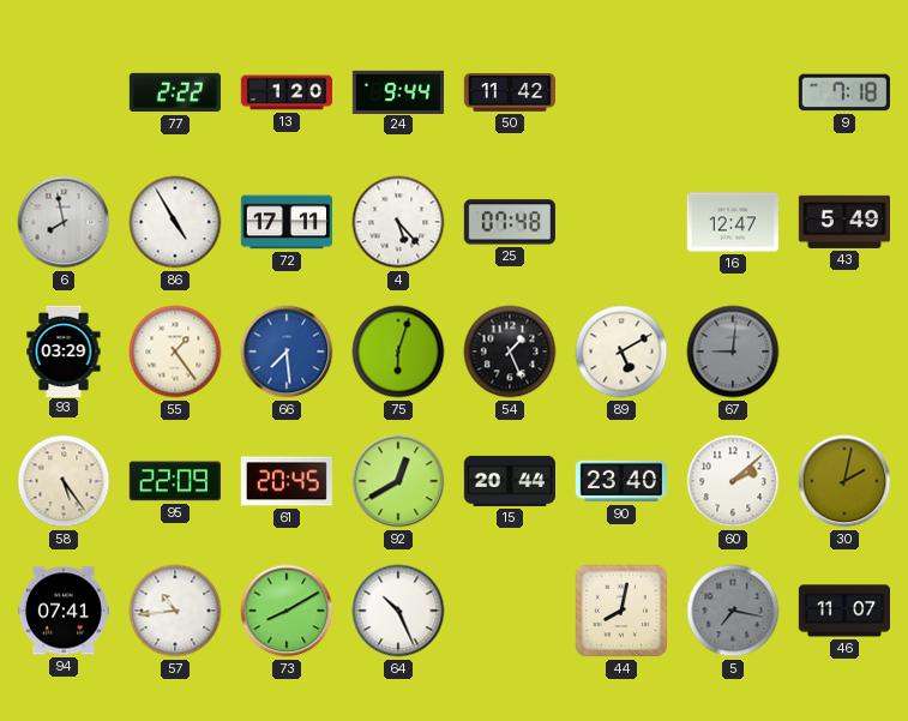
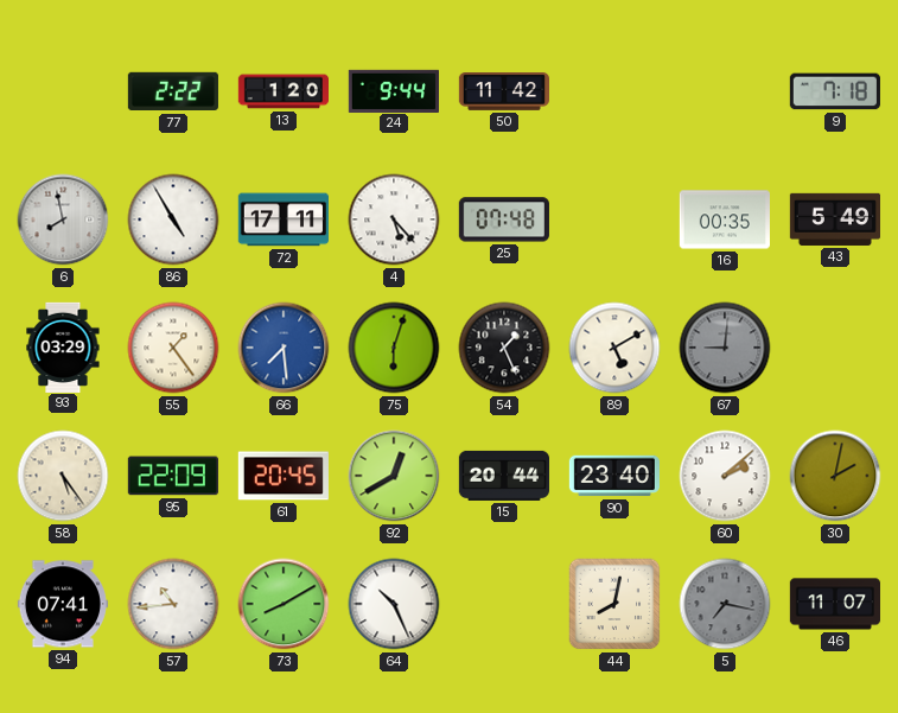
16: 12:47 -> 00:35
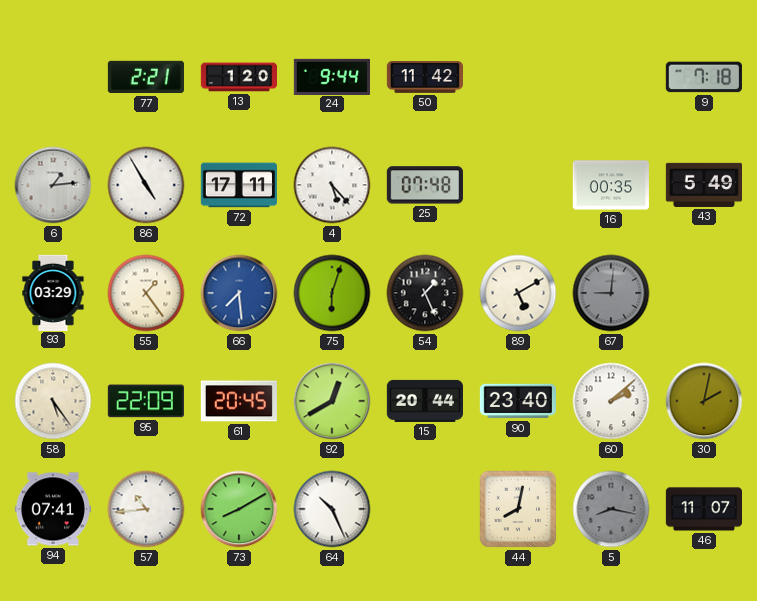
77: 2:22 -> 2:21
6: 7:58 -> 1:14
5: 7:17 -> 8:17
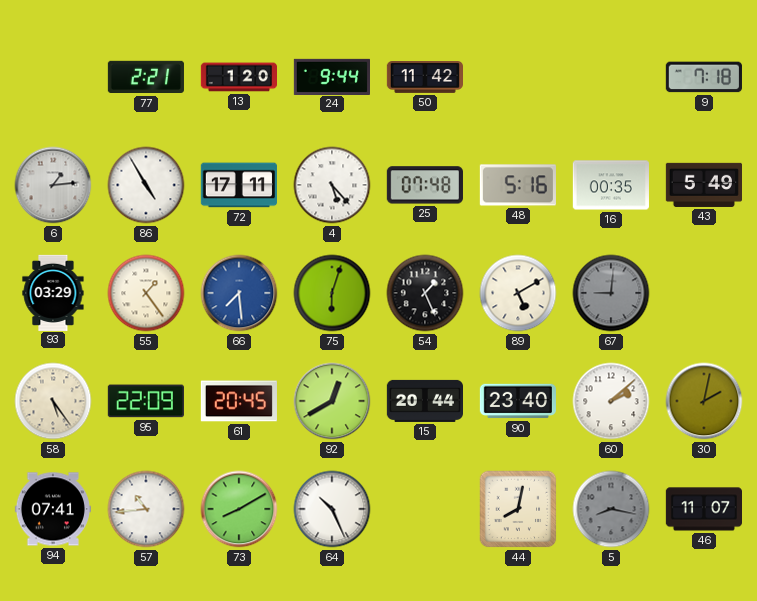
48: none -> 5:16
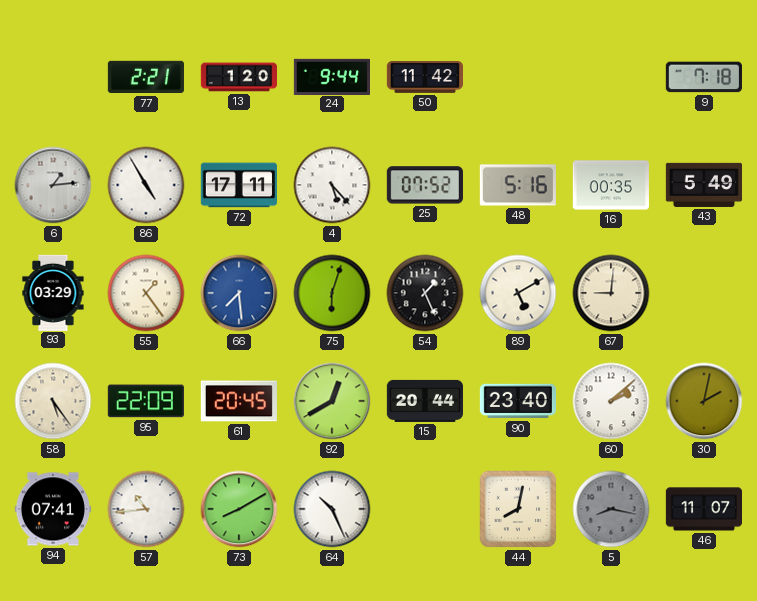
25: 07:48 -> 07:52
67 dial: grey -> cream
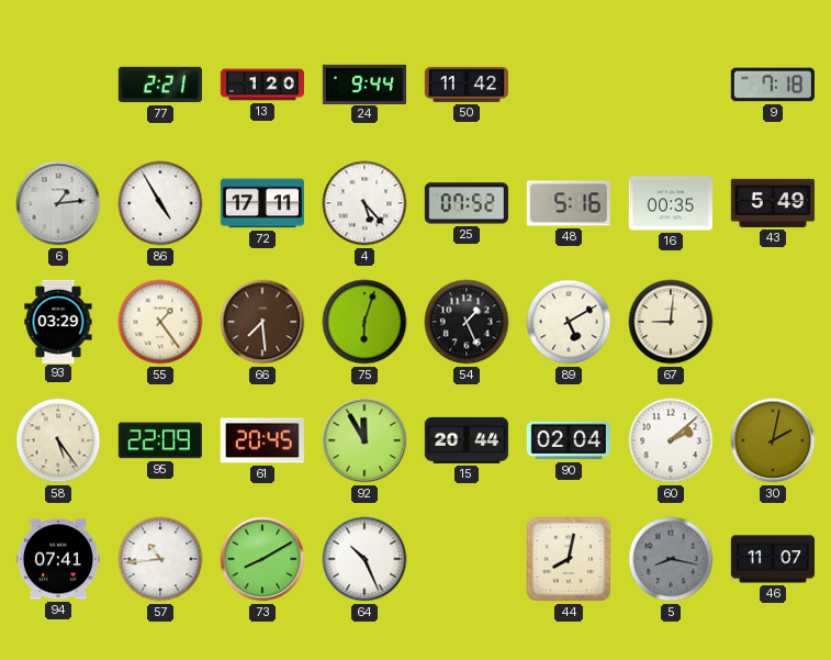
66 dial: blue -> brown
92: 12:40 -> 11:55
90: 23:40 -> 02:04
